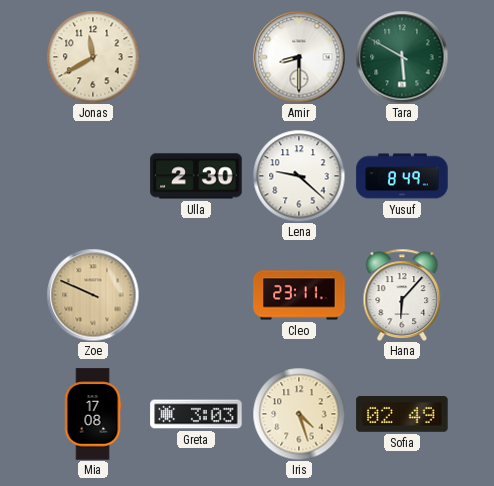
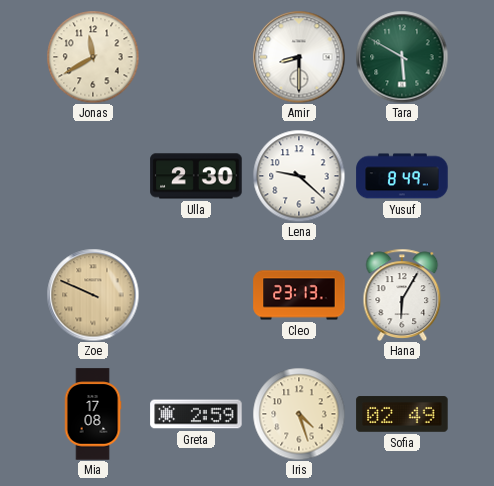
Cleo: 23:11 -> 23:13
Hana: 6:07 -> 6:05
Greta: 3:03 -> 2:59
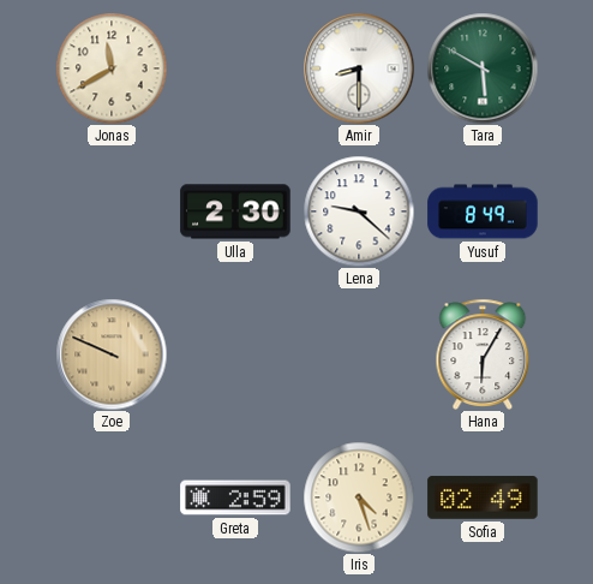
Cleo: 23:13 -> none
Mia: 17:08 -> none
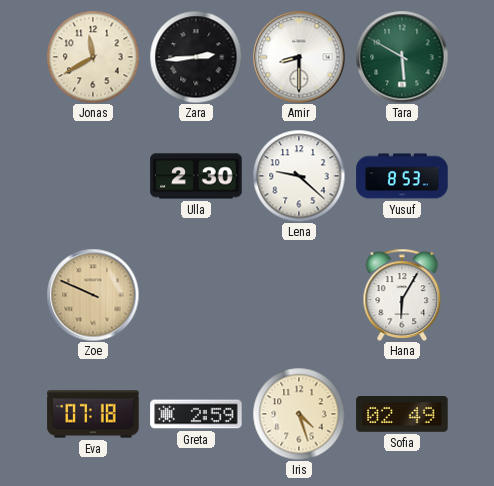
Zara: none -> 2:44
Yusuf: 8:49 -> 8:53
Eva: none -> 07:18
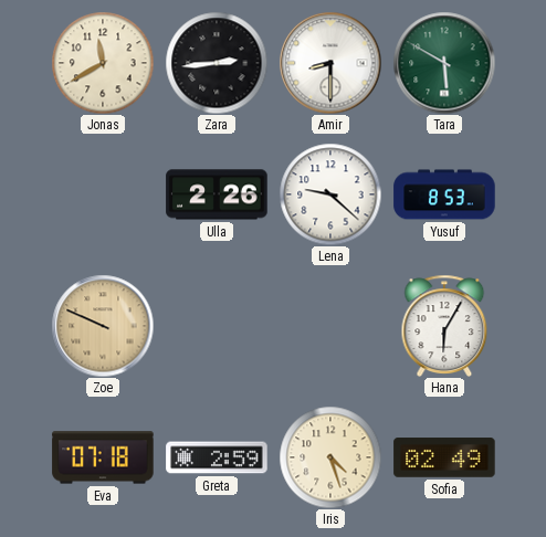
Ulla: 2:30 -> 2:26
